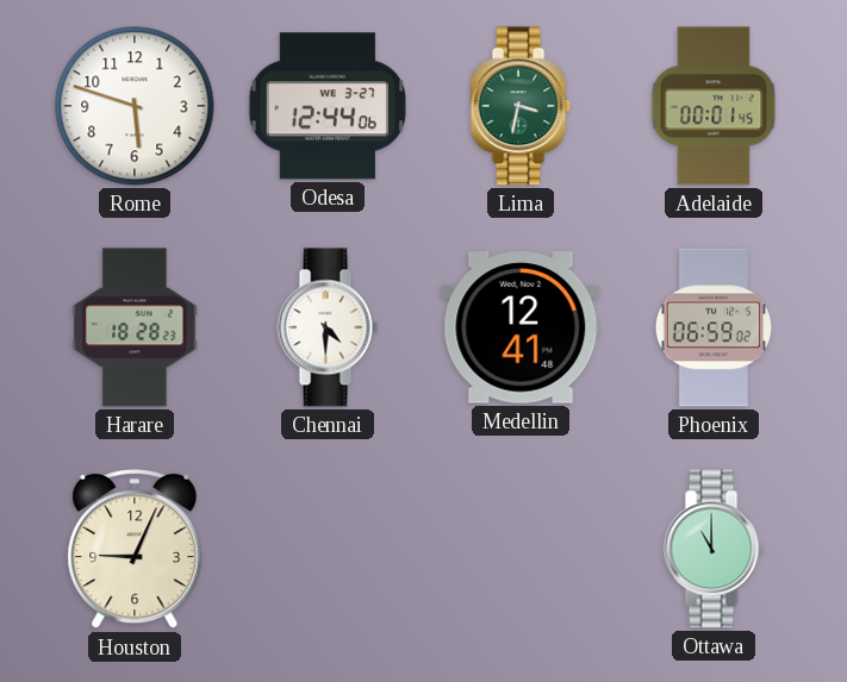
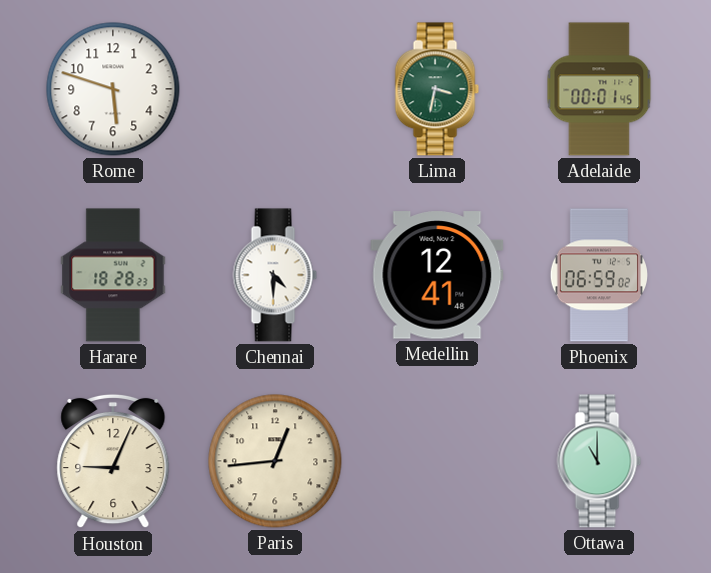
Odesa: 12:44 -> none
Paris: none -> 12:44
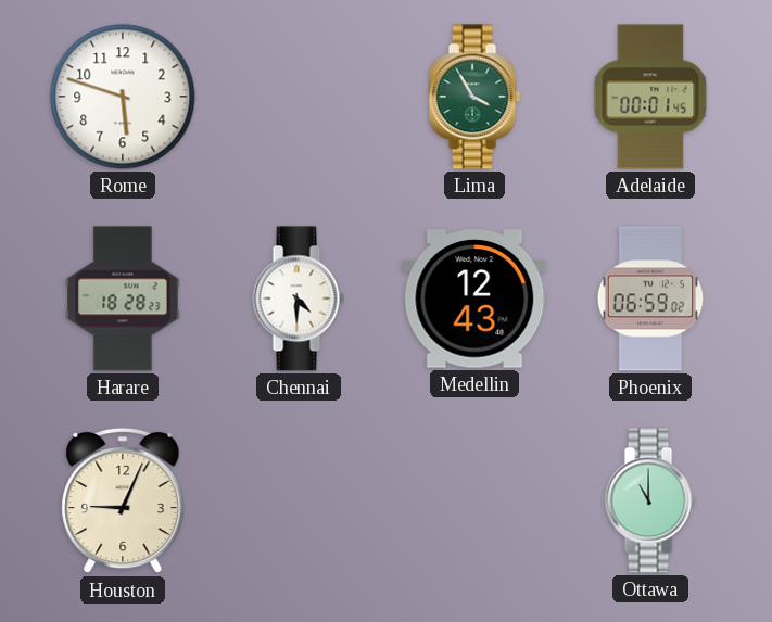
Lima: 3:32 -> 3:55
Medellin: 12:41 -> 12:43
Paris: 12:44 -> none
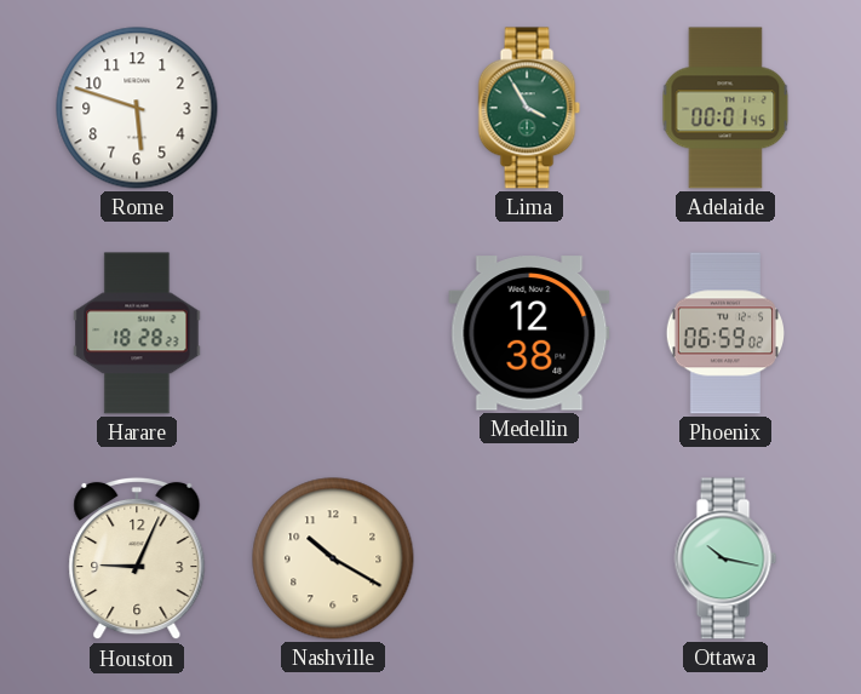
Chennai: 4:30 -> none
Medellin: 12:43 -> 12:38
Nashville: none -> 10:20
Ottawa: 11:00 -> 10:17
